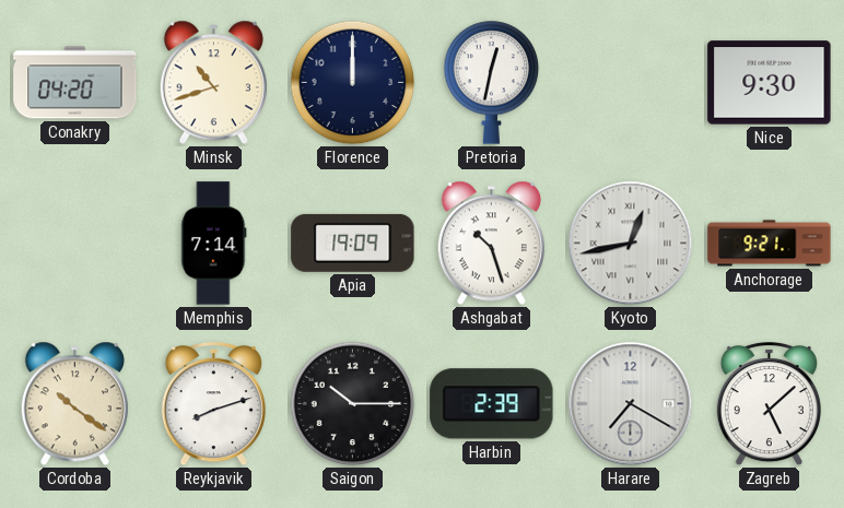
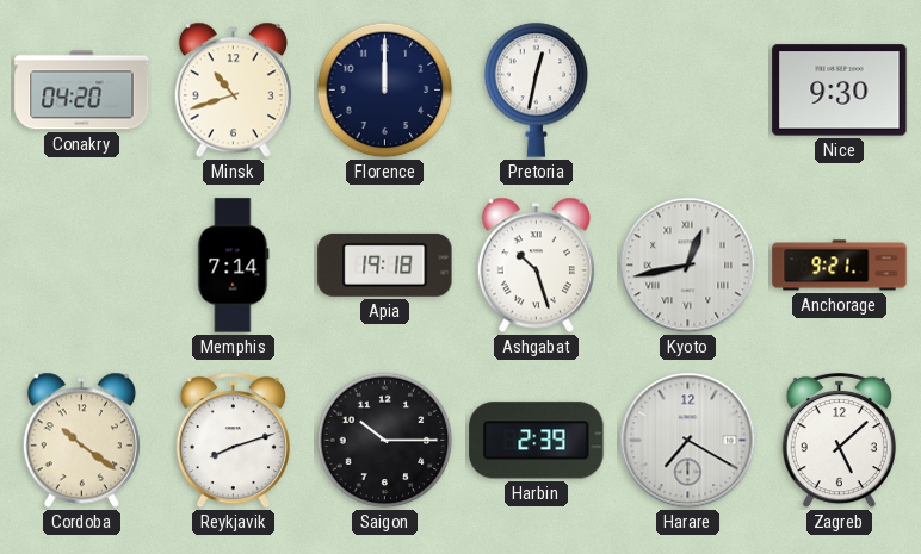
Apia: 19:09 -> 19:18
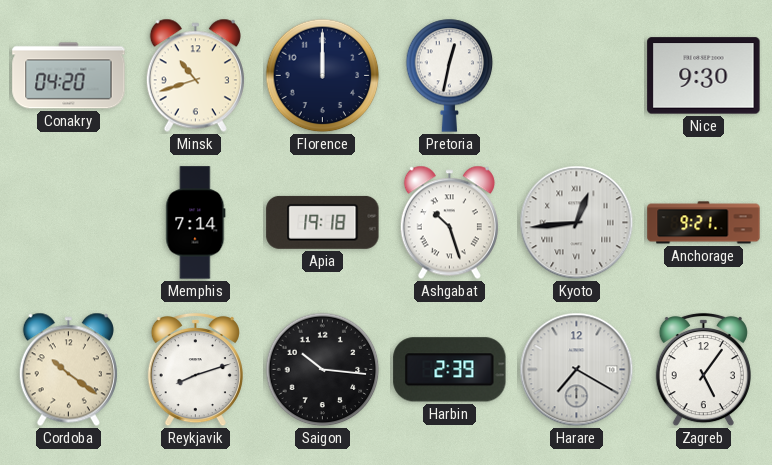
Kyoto: 12:43 -> 12:44
Saigon: 10:15 -> 10:16
Zagreb: 5:08 -> 5:06
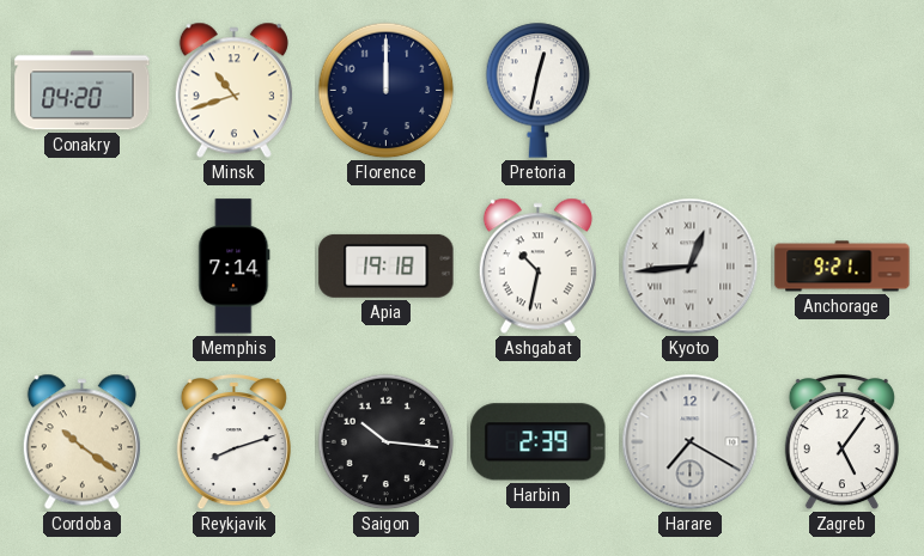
Nice: 9:30 -> none
Ashgabat: 10:27 -> 10:32
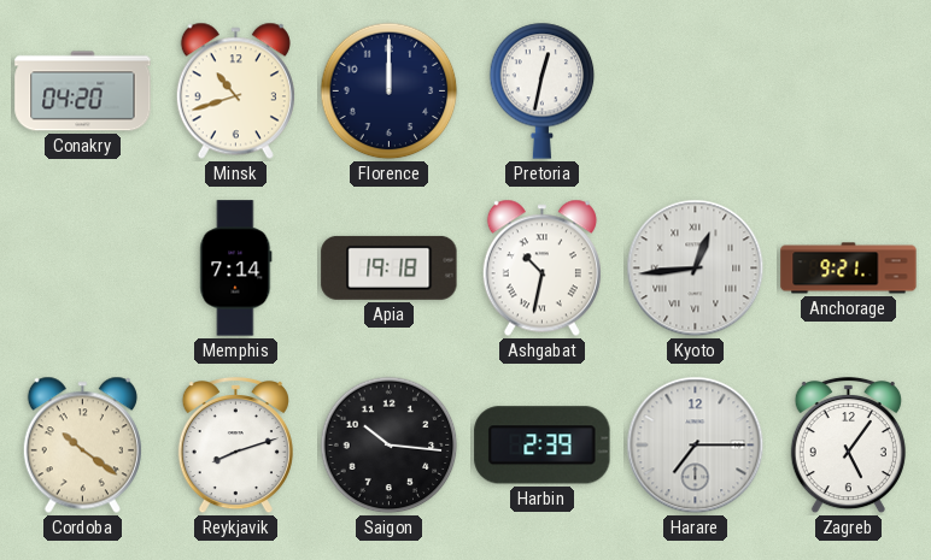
Harare: 7:20 -> 7:15
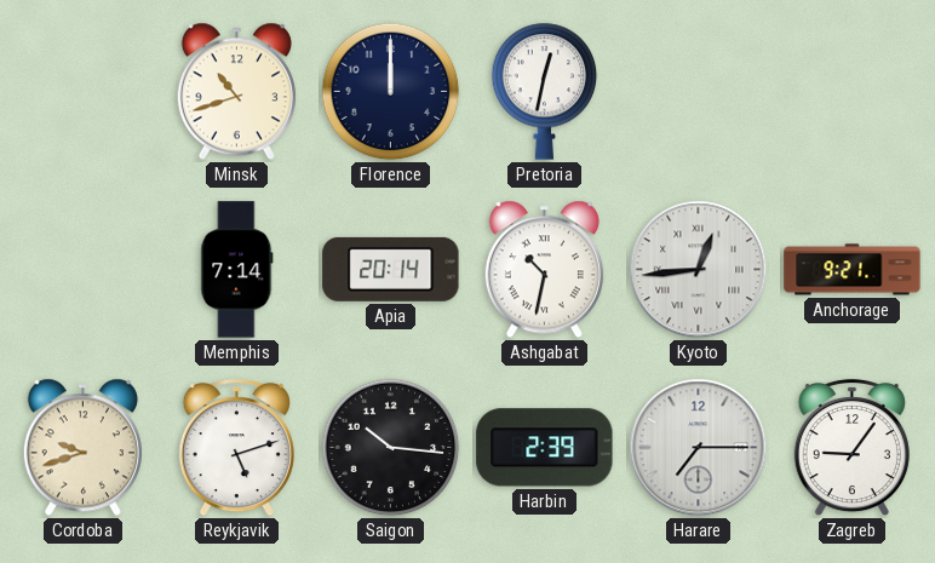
Conakry: 04:20 -> none
Apia: 19:18 -> 20:14
Cordoba: 10:21 -> 9:42
Reykjavik: 8:12 -> 5:12
Zagreb: 5:06 -> 9:06
